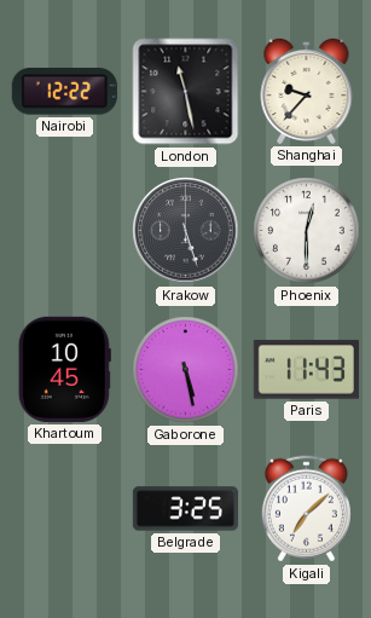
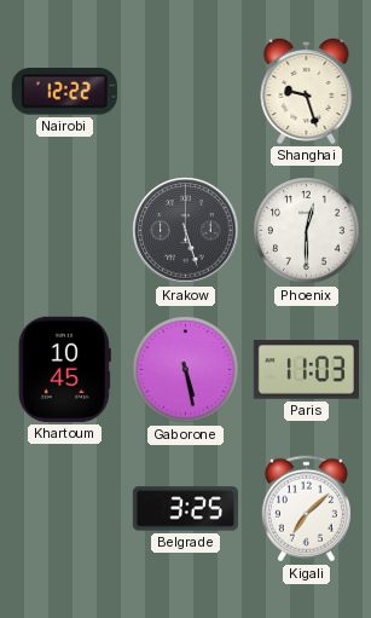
London: 11:28 -> none
Shanghai: 9:37 -> 9:27
Paris: 11:43 -> 11:03
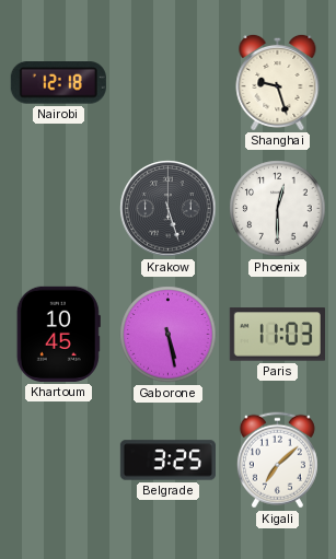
Nairobi: 12:22 -> 12:18
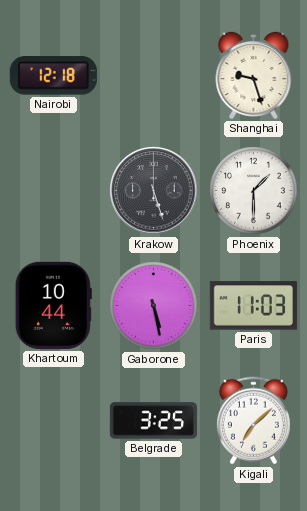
Phoenix: 12:30 -> 1:30
Khartoum: 10:45 -> 10:44
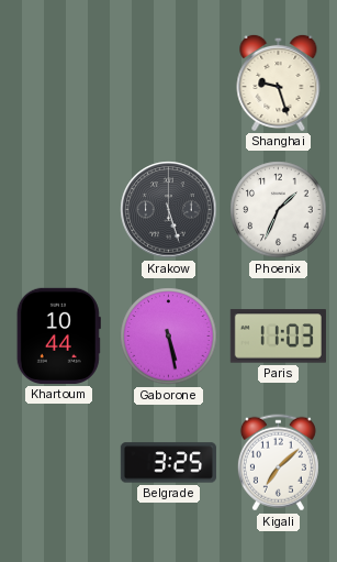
Nairobi: 12:18 -> none
Phoenix: 1:30 -> 1:34
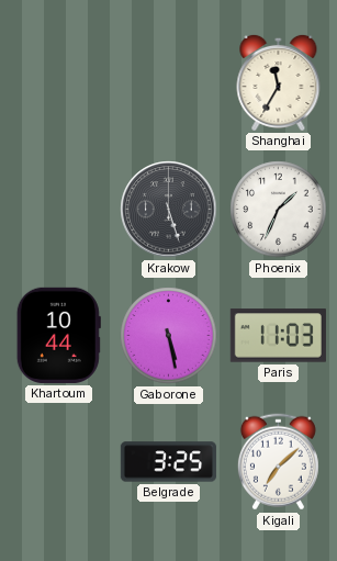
Shanghai: 9:27 -> 11:35
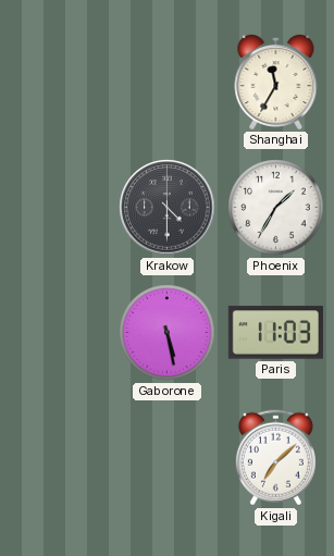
Krakow: 5:27 -> 4:30
Phoenix: 1:34 -> 1:35
Khartoum: 10:44 -> none
Belgrade: 3:25 -> none
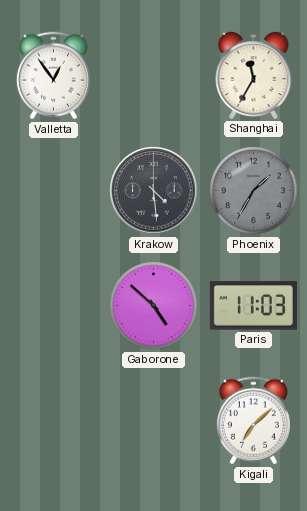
Valletta: none -> 12:54
Krakow: 4:30 -> 4:29
Phoenix dial: white -> grey
Gaborone: 5:28 -> 4:52
